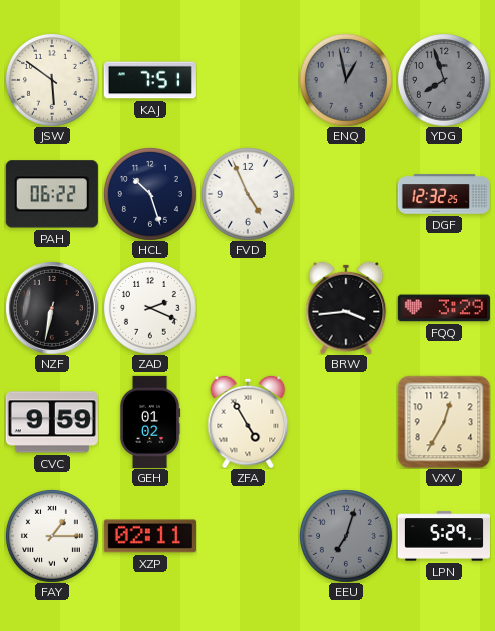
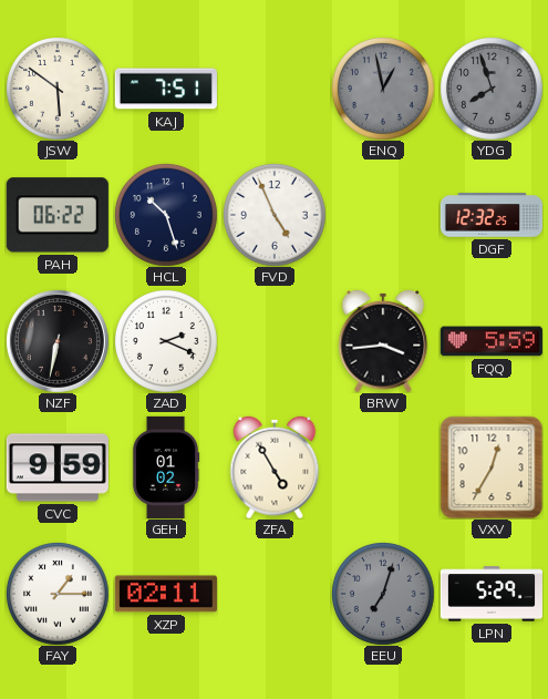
FQQ: 3:29 -> 5:59
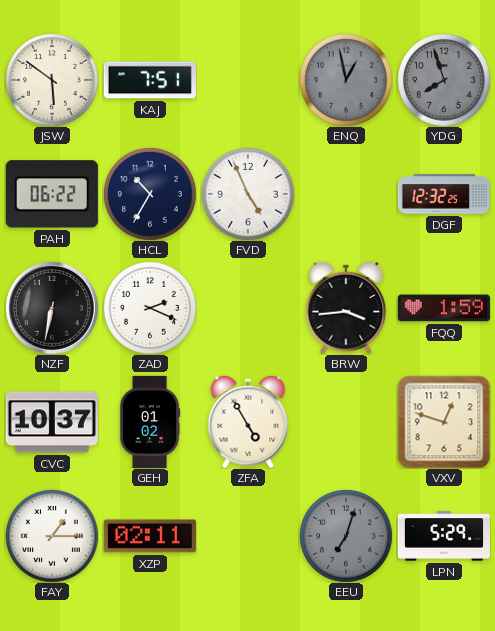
HCL: 10:27 -> 10:35
FQQ: 5:59 -> 1:59
CVC: 9:59 -> 10:37
VXV: 12:35 -> 12:48
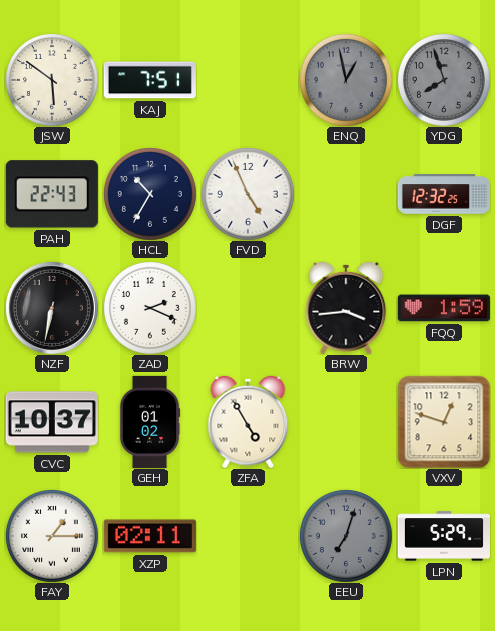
PAH: 06:22 -> 22:43
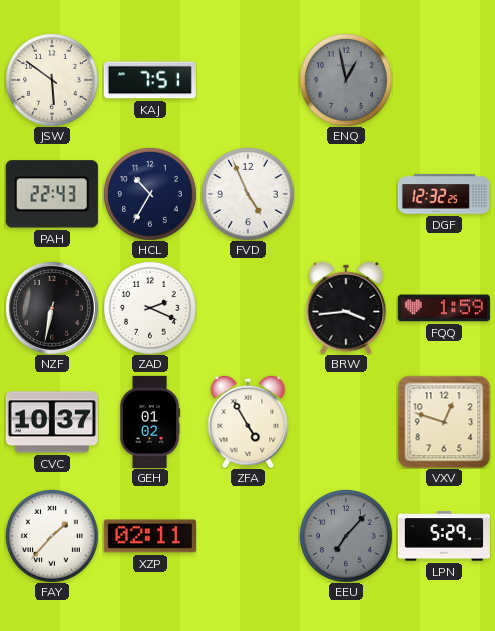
YDG: 7:57 -> none
FAY: 1:15 -> 1:37
EEU: 7:03 -> 7:07
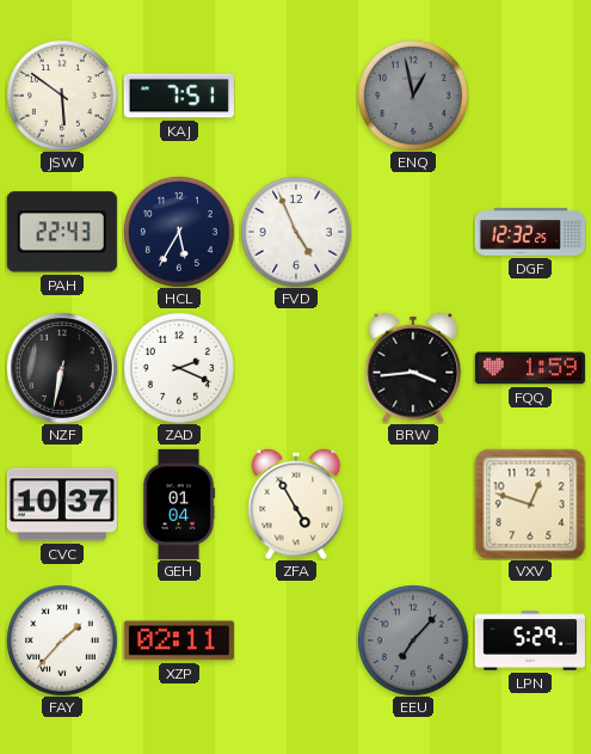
HCL: 10:35 -> 5:35
GEH: 01:02 -> 01:04
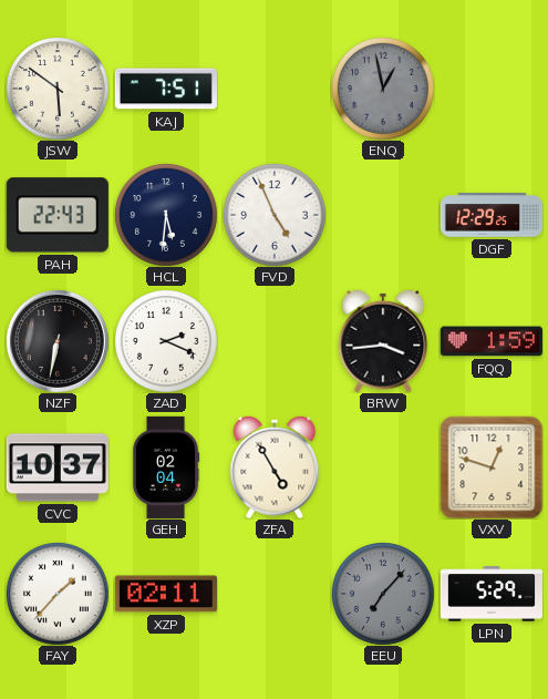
HCL: 5:35 -> 5:31
DGF: 12:32 -> 12:29
GEH: 01:04 -> 02:04
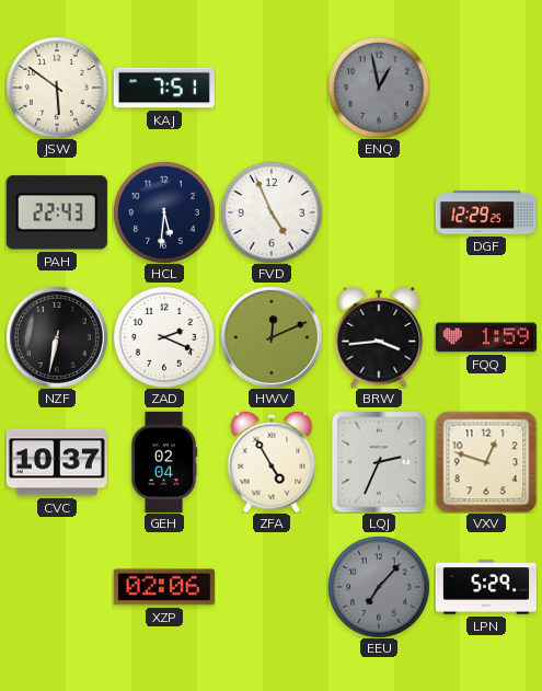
HWV: none -> 12:11
LQJ: none -> 2:34
FAY: 1:37 -> none
XZP: 02:11 -> 02:06
